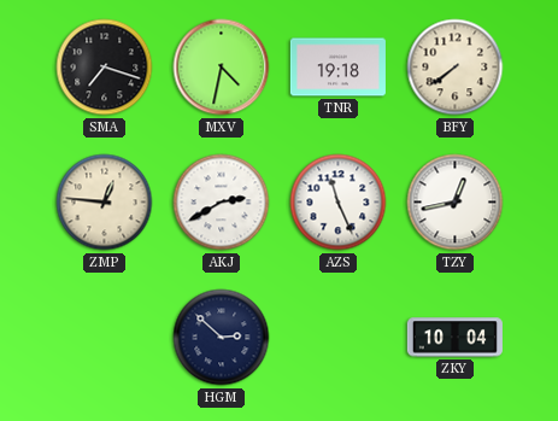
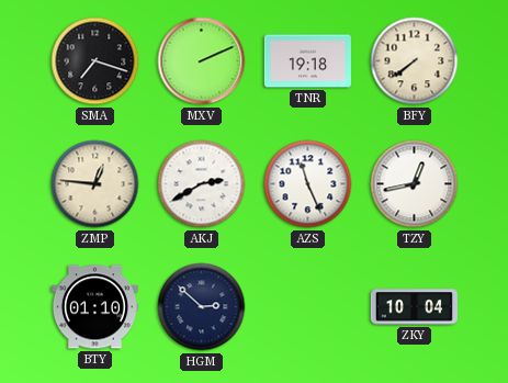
MXV: 4:32 -> 2:11
BTY: none -> 01:10
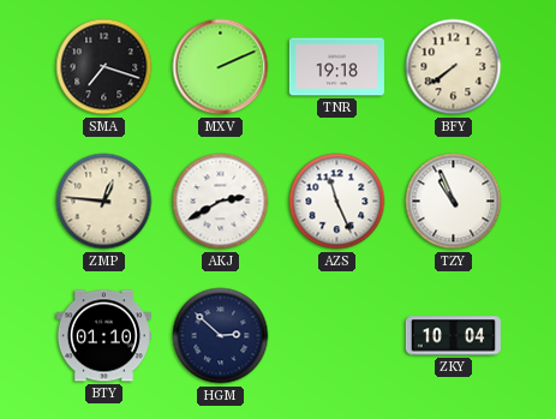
TZY: 12:43 -> 10:56
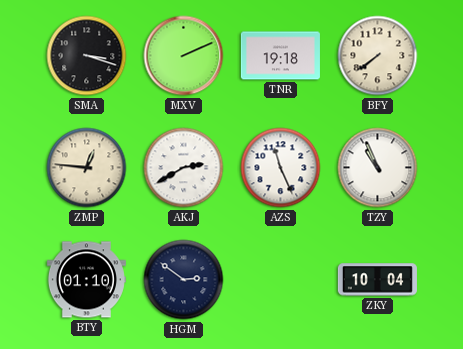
SMA: 7:18 -> 3:18
HGM: 2:52 -> 2:51
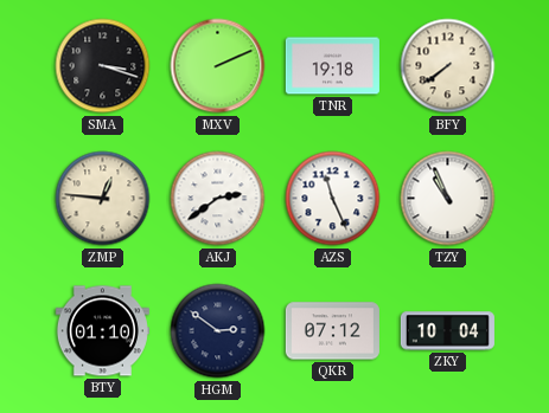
AKJ: 2:40 -> 2:39
QKR: none -> 07:12
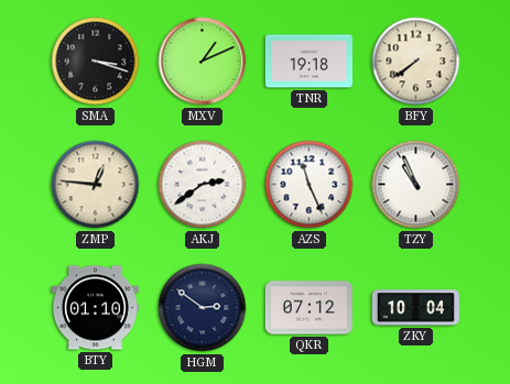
MXV: 2:11 -> 1:11
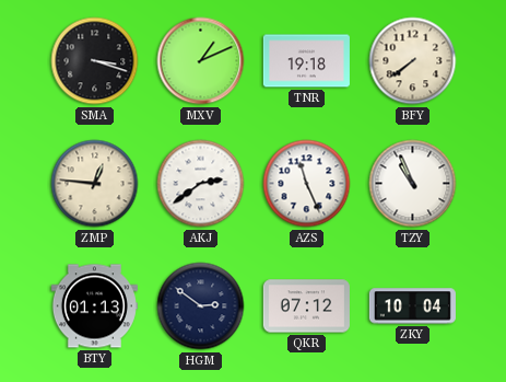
BTY: 01:10 -> 01:13
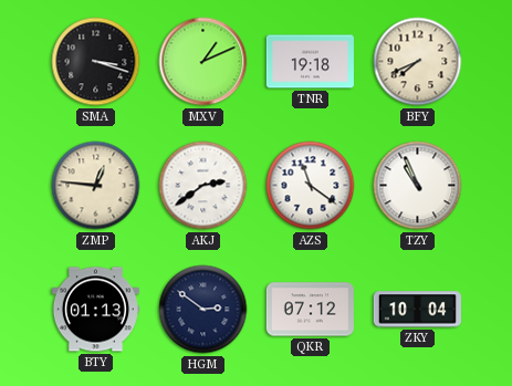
BFY: 7:39 -> 7:41
AZS: 11:26 -> 11:21
